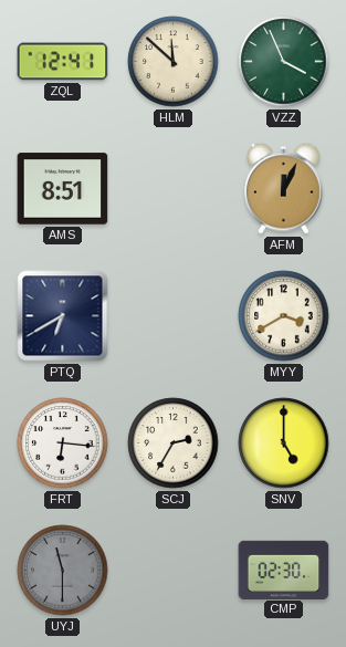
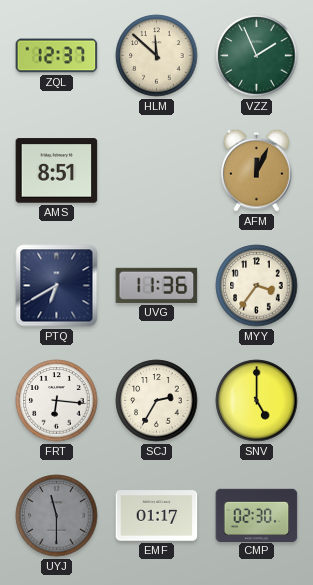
ZQL: 12:41 -> 12:37
VZZ: 3:56 -> 1:56
UVG: none -> 11:36
MYY: 3:40 -> 3:36
EMF: none -> 01:17
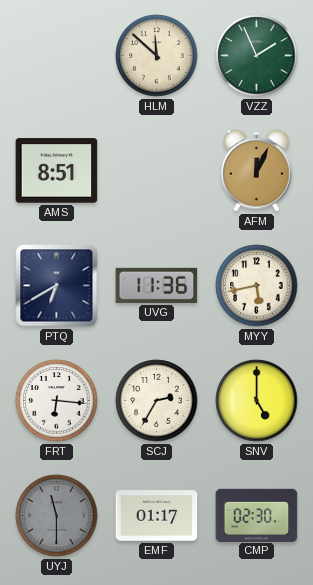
ZQL: 12:37 -> none
MYY: 3:36 -> 5:43
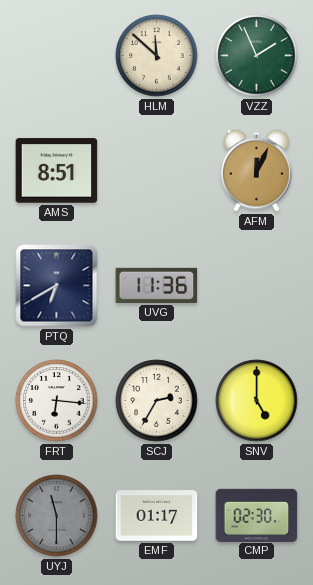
MYY: 5:43 -> none
